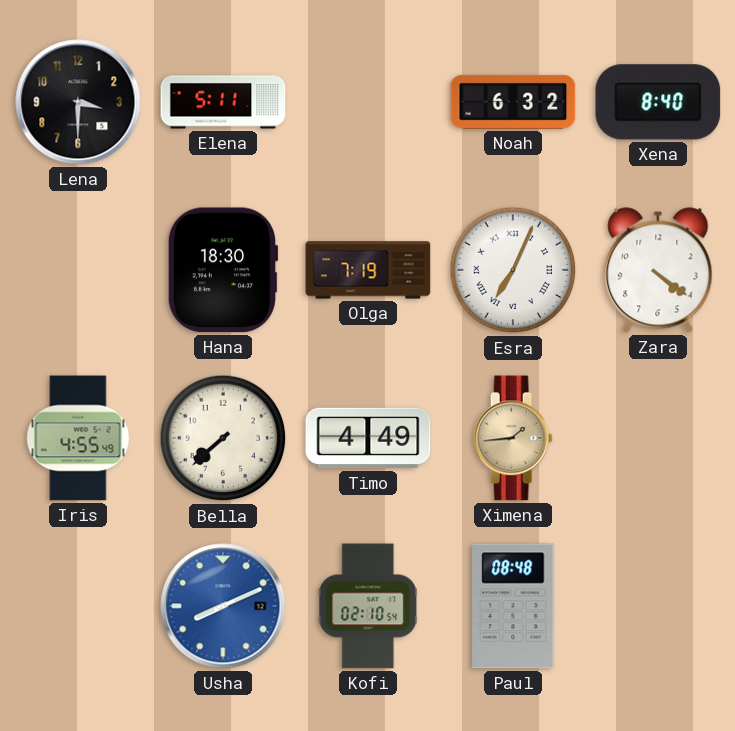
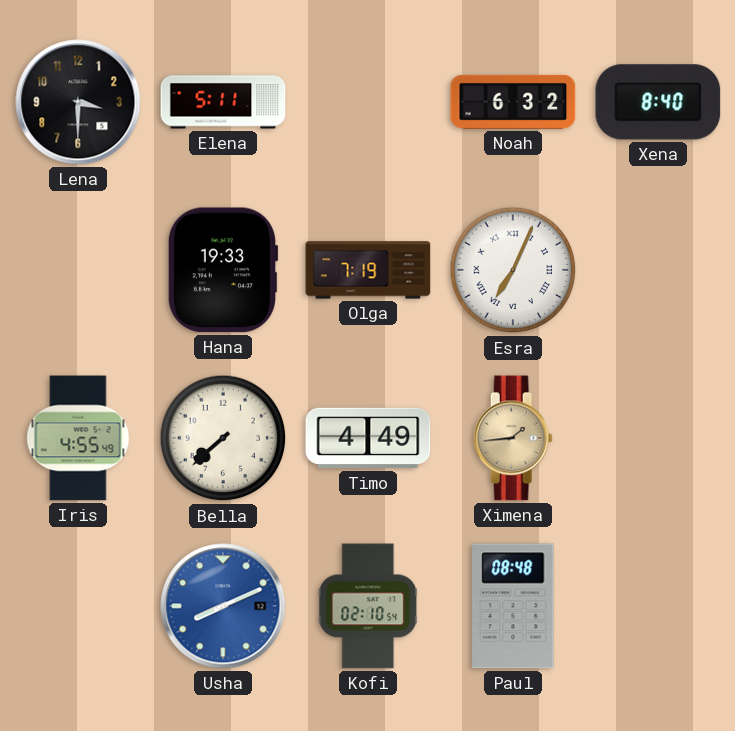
Hana: 18:30 -> 19:33
Zara: 4:21 -> none
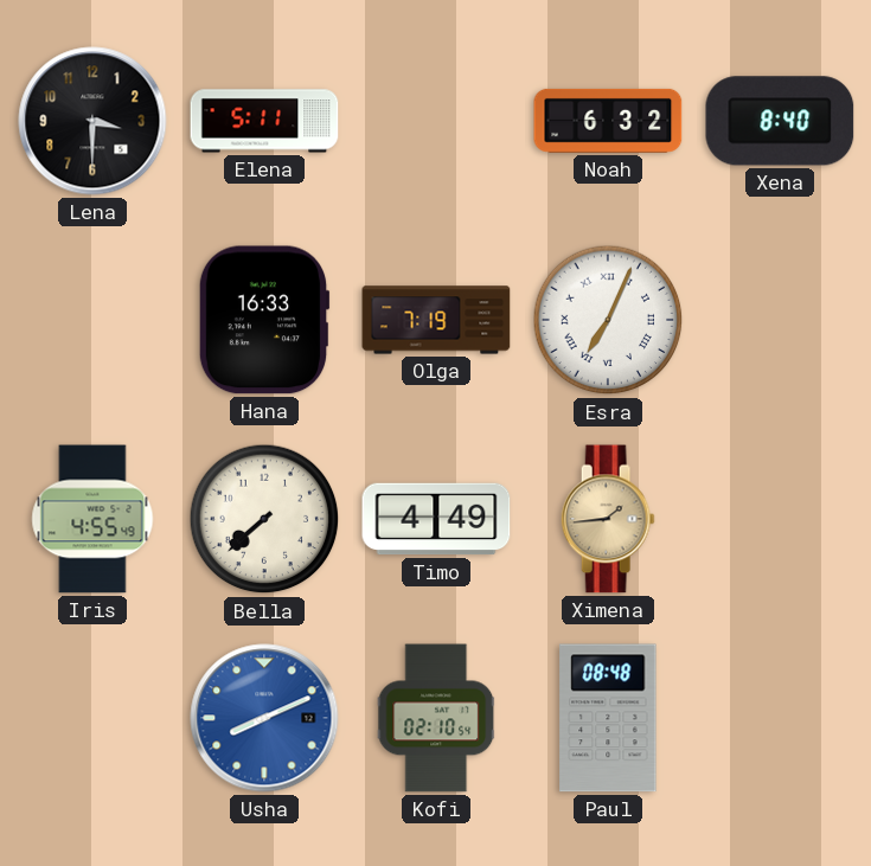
Hana: 19:33 -> 16:33
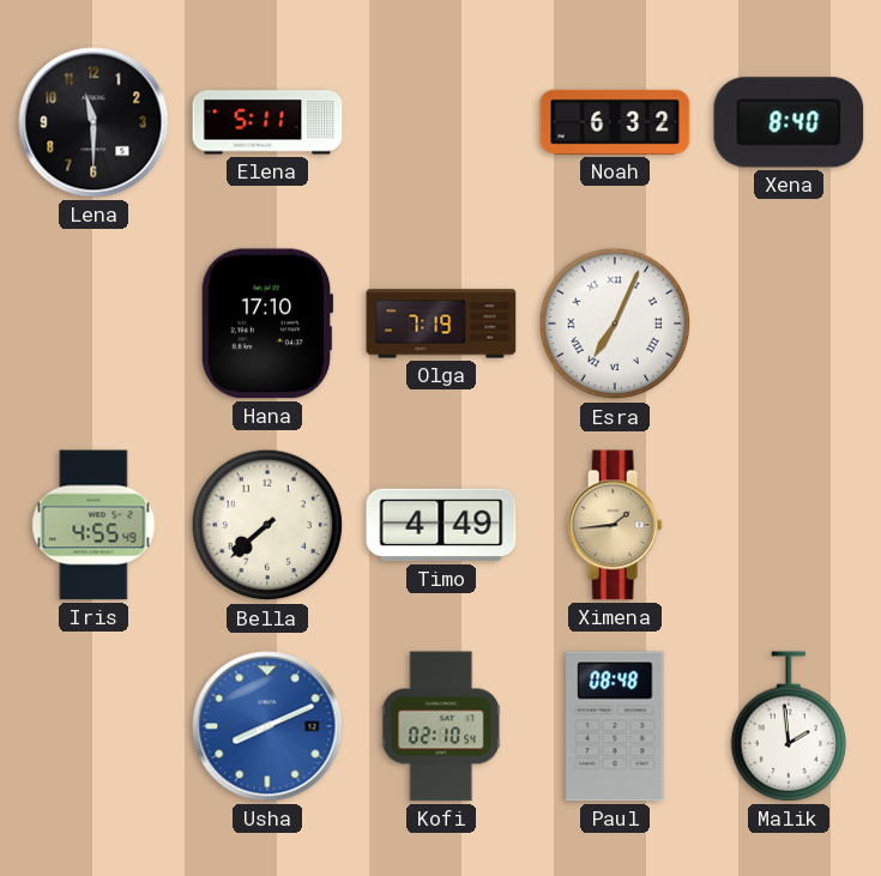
Lena: 3:30 -> 11:30
Hana: 16:33 -> 17:10
Malik: none -> 1:59
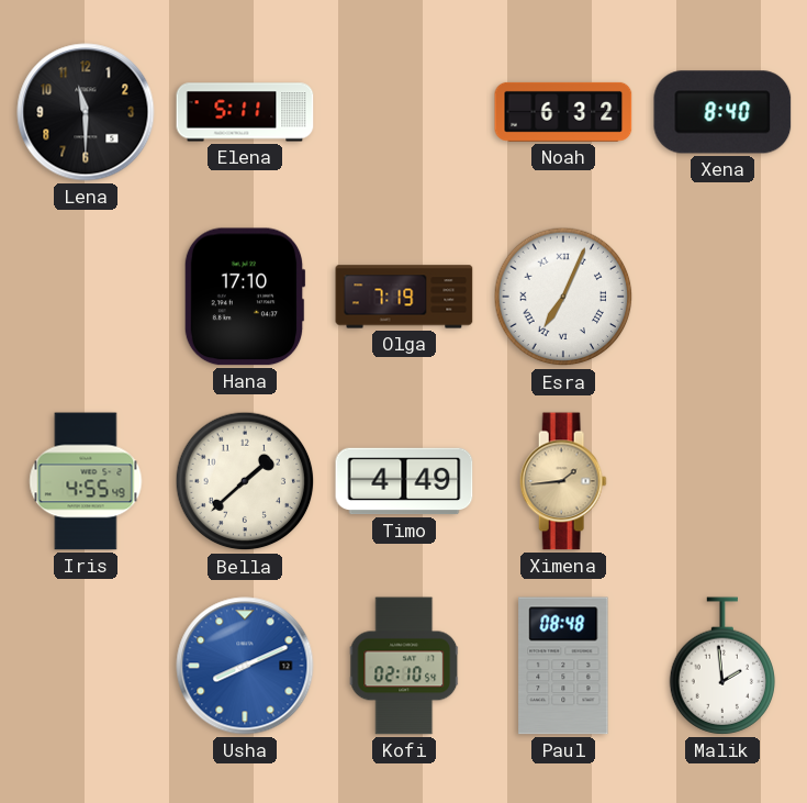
Bella: 7:38 -> 1:38
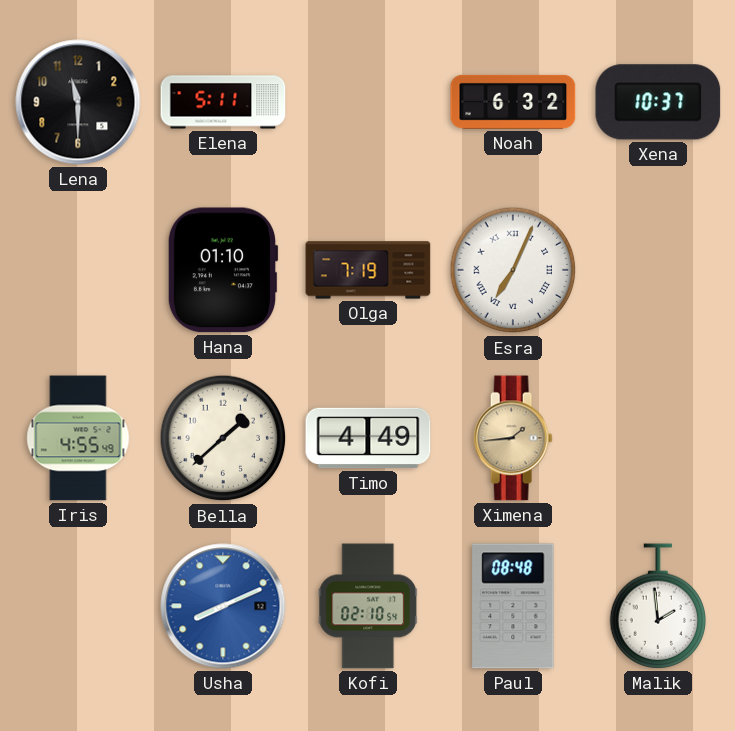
Xena: 8:40 -> 10:37
Hana: 17:10 -> 01:10
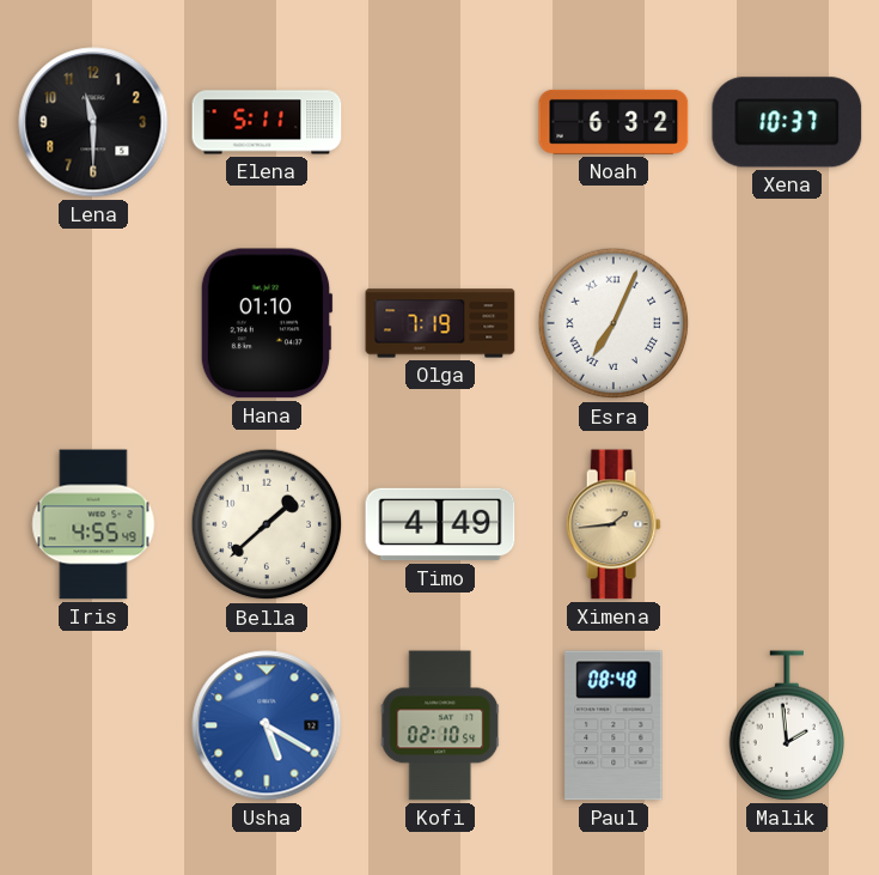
Usha: 8:11 -> 5:20
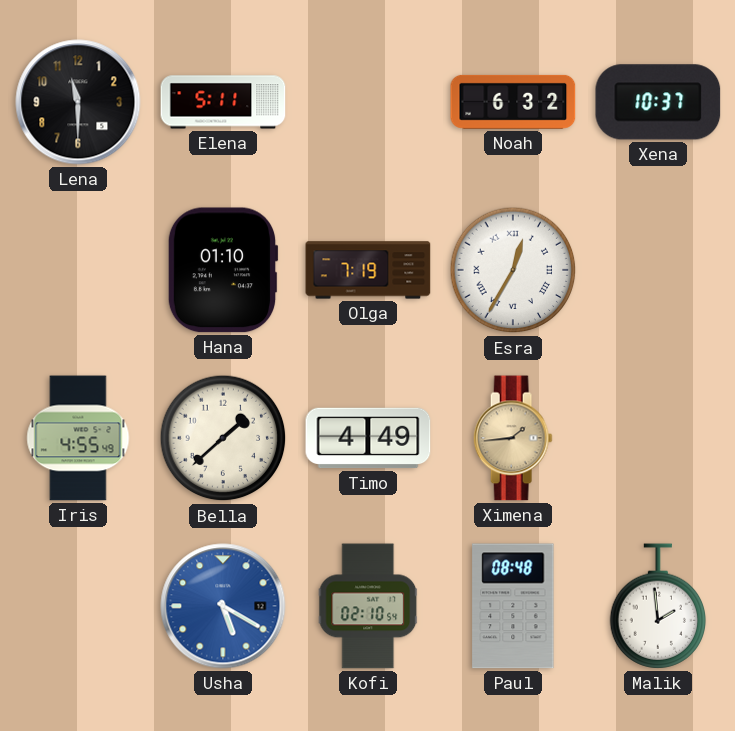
Esra: 7:04 -> 12:35
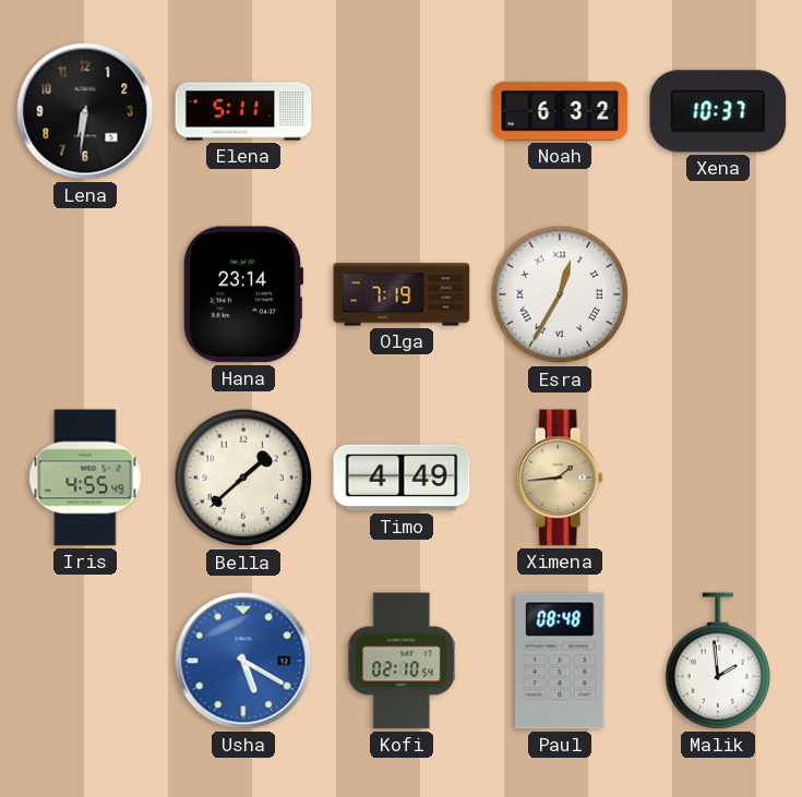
Lena: 11:30 -> 6:31
Hana: 01:10 -> 23:14
